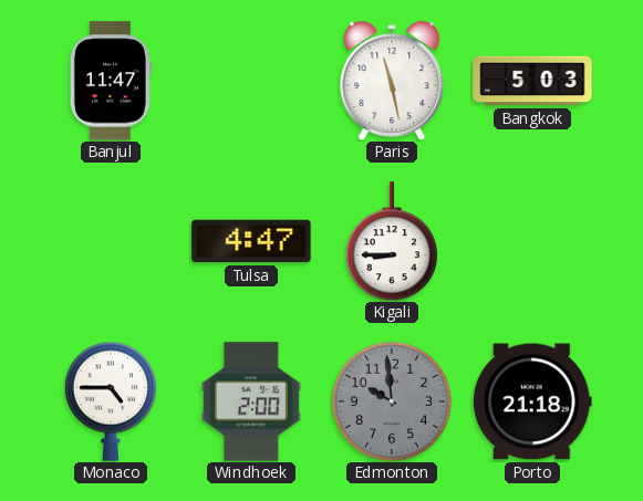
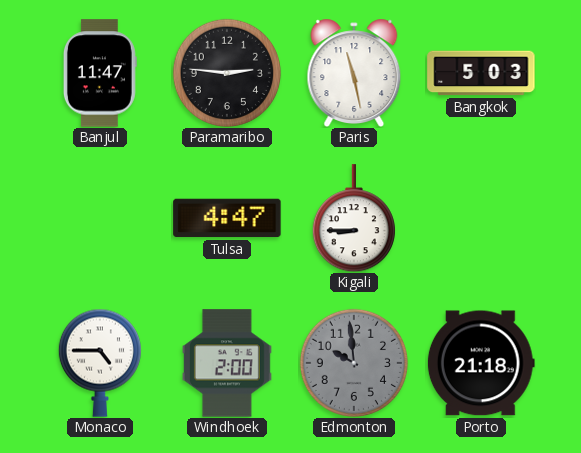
Paramaribo: none -> 2:46
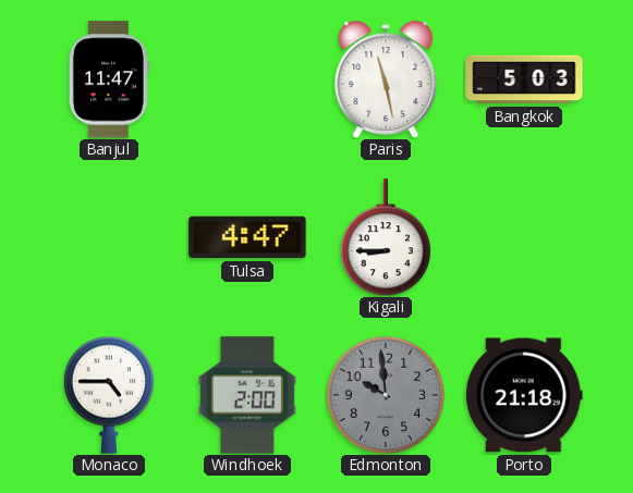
Paramaribo: 2:46 -> none
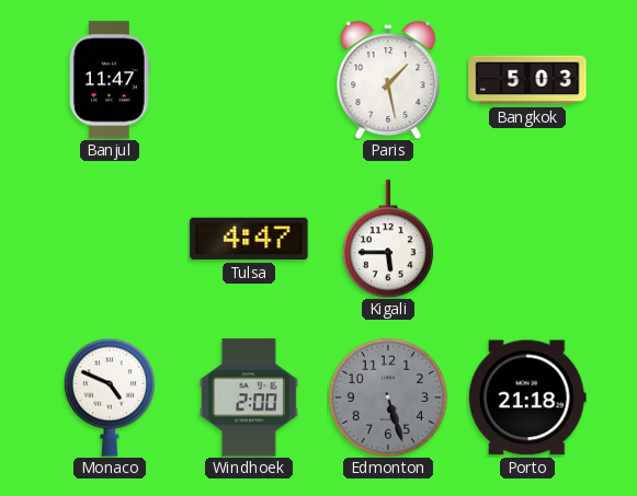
Paris: 11:28 -> 1:28
Kigali: 8:45 -> 5:45
Monaco: 4:45 -> 4:49
Edmonton: 9:59 -> 5:27
